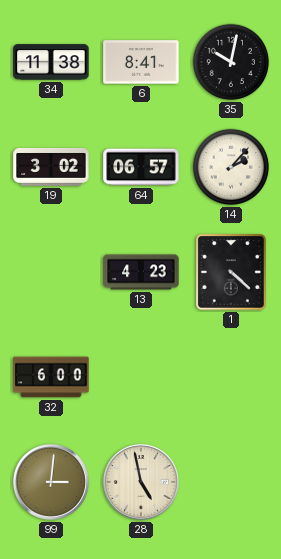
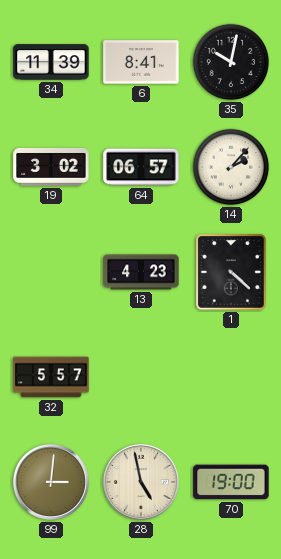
34: 11:38 -> 11:39
32: 6:00 -> 5:57
70: none -> 19:00
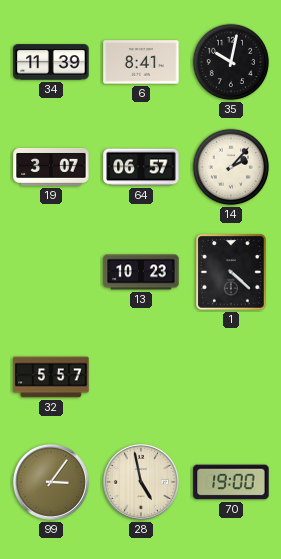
19: 3:02 -> 3:07
13: 4:23 -> 10:23
99: 3:01 -> 3:06
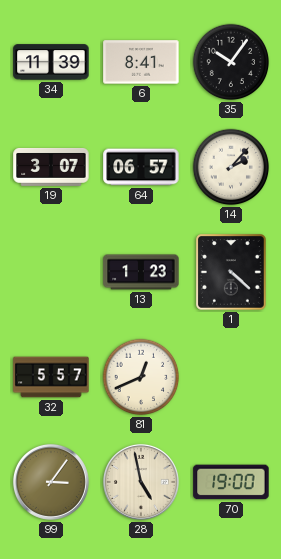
35: 10:02 -> 10:06
13: 10:23 -> 1:23
81: none -> 12:41
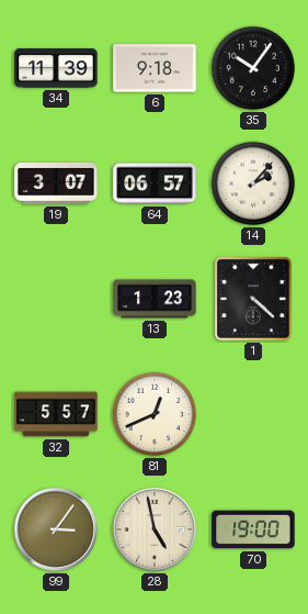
6: 8:41 -> 9:18
